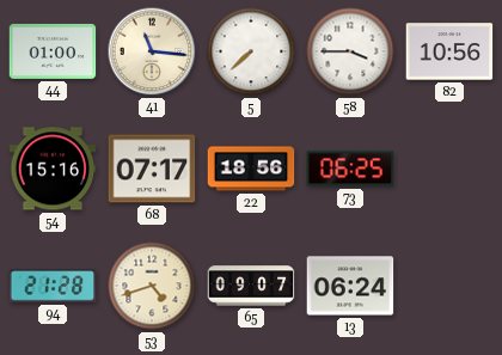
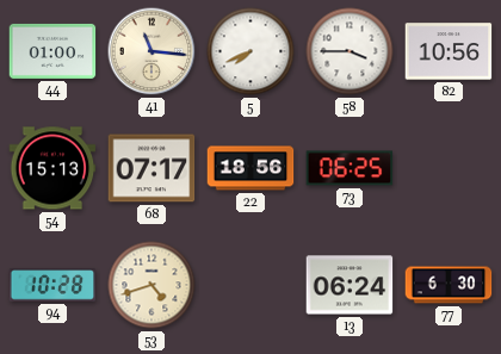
5: 7:38 -> 7:41
54: 15:16 -> 15:13
94: 21:28 -> 10:28
65: 09:07 -> none
77: none -> 6:30
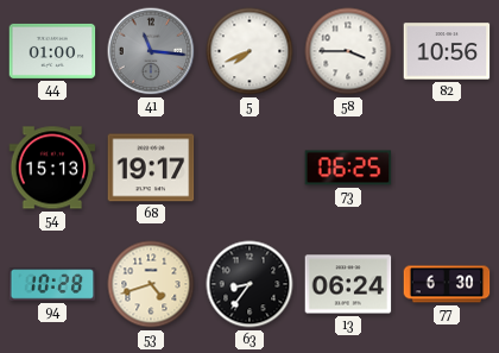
41 dial: cream -> grey
68: 07:17 -> 19:17
22: 18:56 -> none
63: none -> 8:36
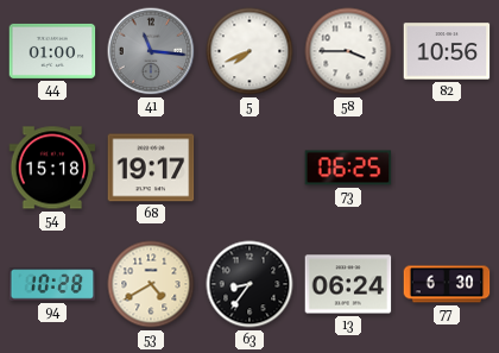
54: 15:13 -> 15:18
53: 4:42 -> 4:40
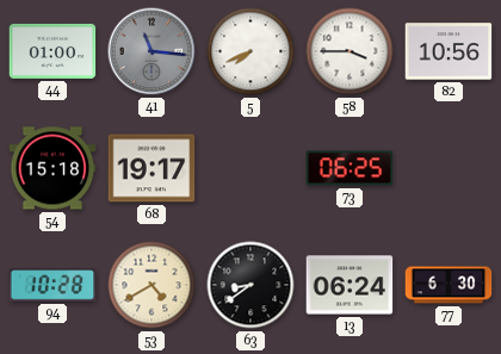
63: 8:36 -> 8:39
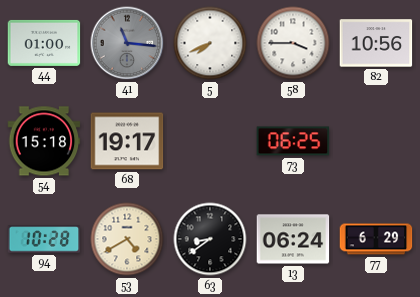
77: 6:30 -> 6:29
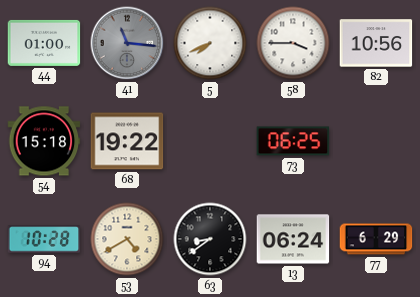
68: 19:17 -> 19:22
